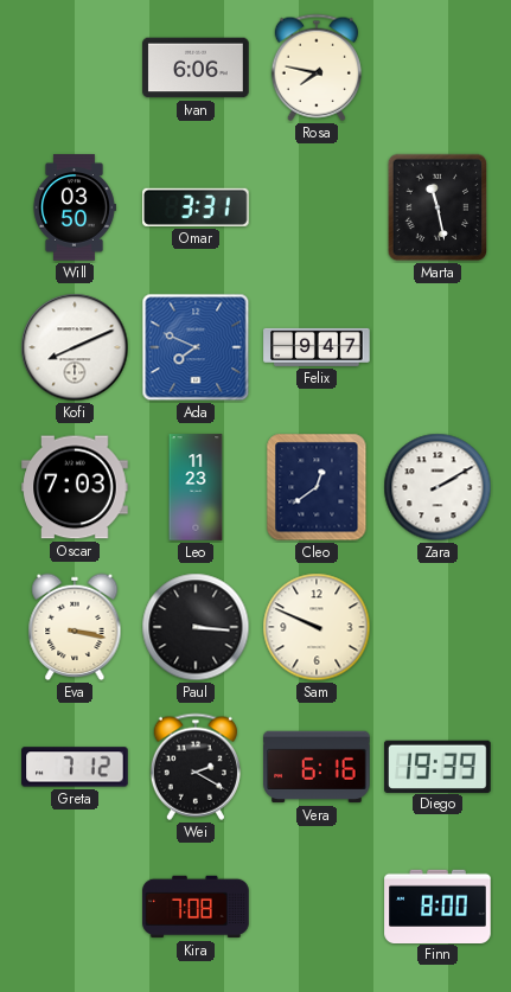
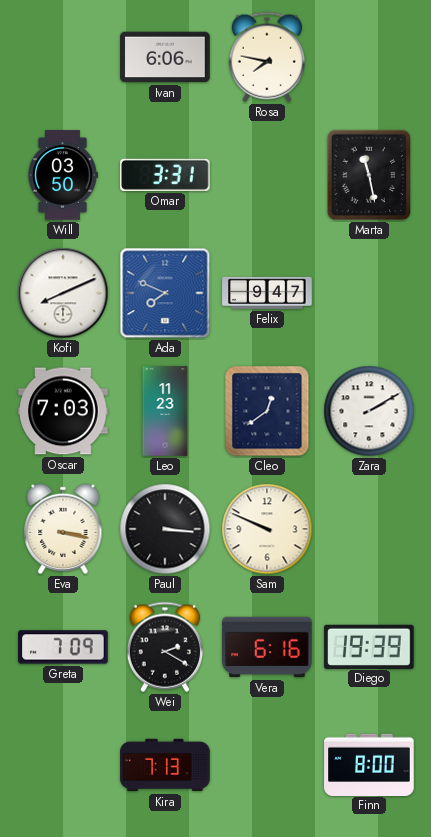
Greta: 7:12 -> 7:09
Kira: 7:08 -> 7:13
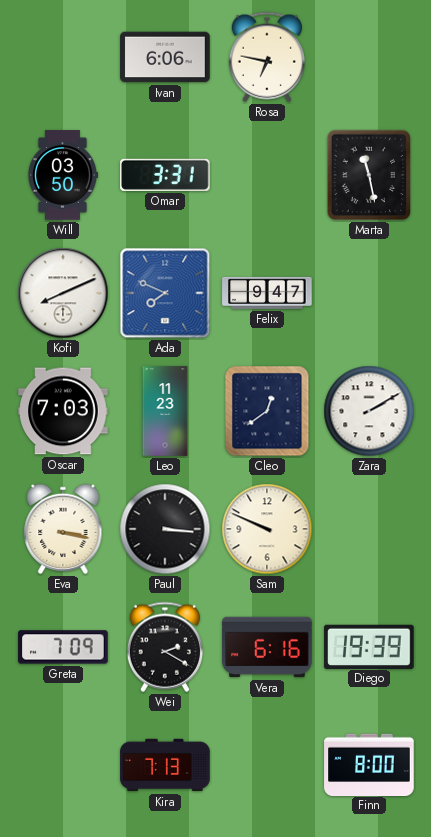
Rosa: 7:47 -> 6:47
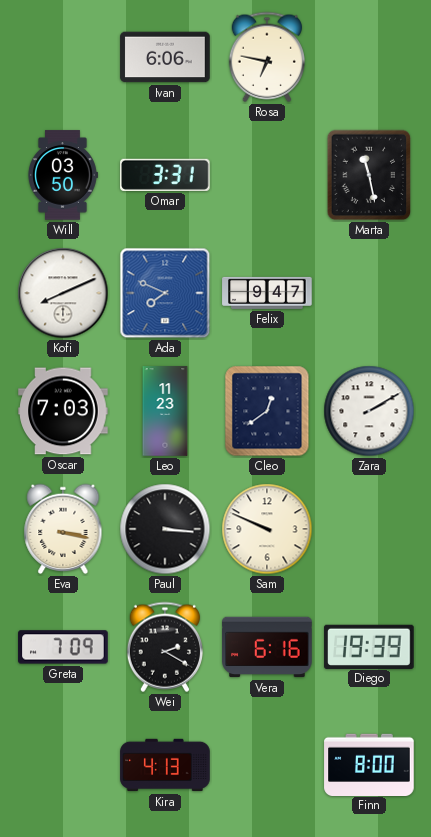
Kira: 7:13 -> 4:13
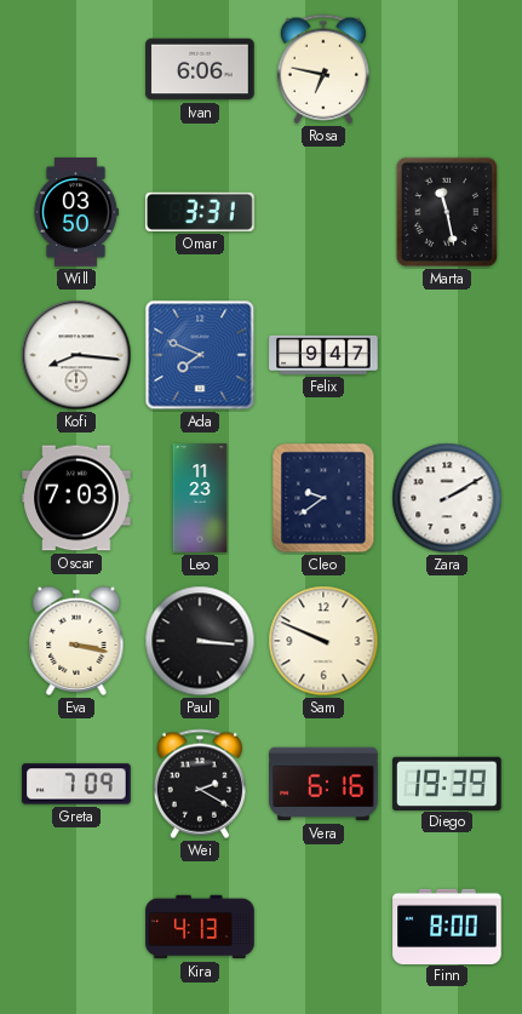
Kofi: 8:11 -> 8:16
Cleo: 12:39 -> 9:39
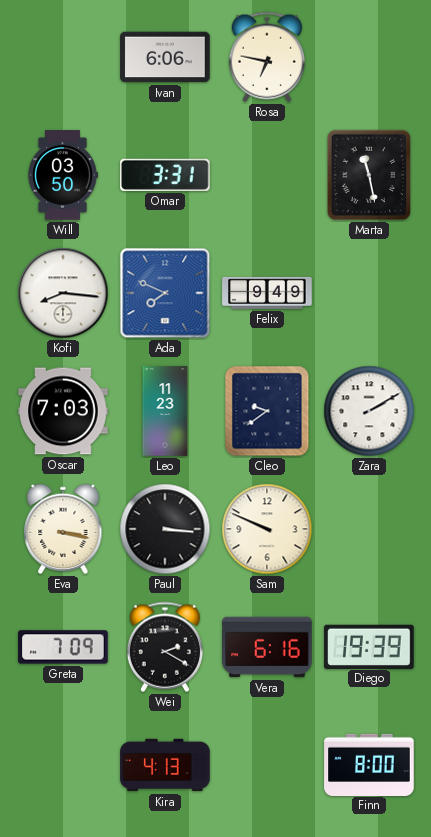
Felix: 9:47 -> 9:49
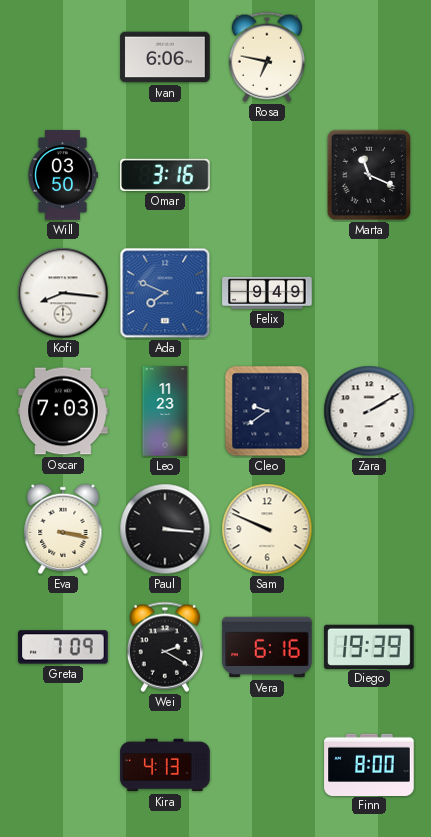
Omar: 3:31 -> 3:16
Marta: 11:28 -> 11:19
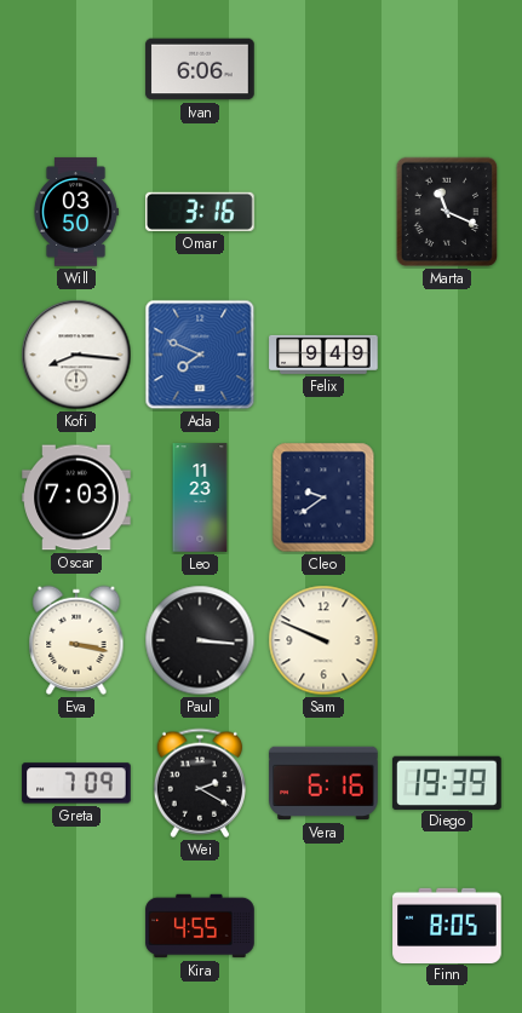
Rosa: 6:47 -> none
Zara: 2:10 -> none
Kira: 4:13 -> 4:55
Finn: 8:00 -> 8:05
